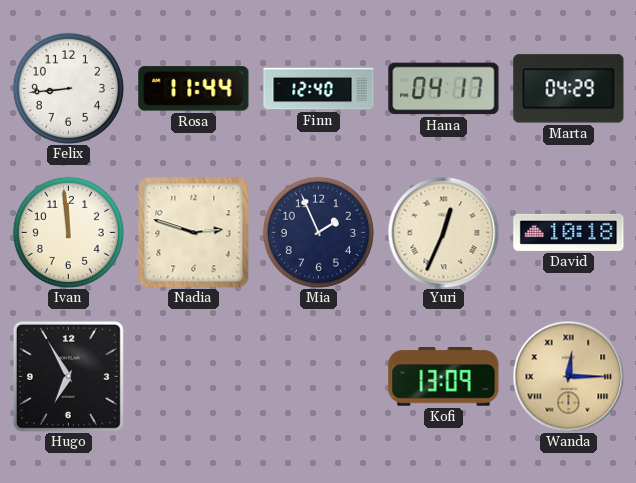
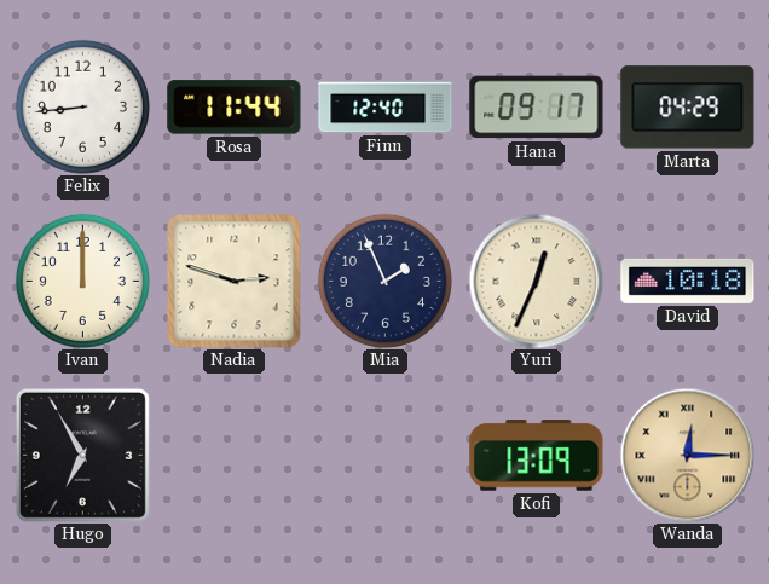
Hana: 04:17 -> 09:17
Ivan: 11:59 -> 12:00
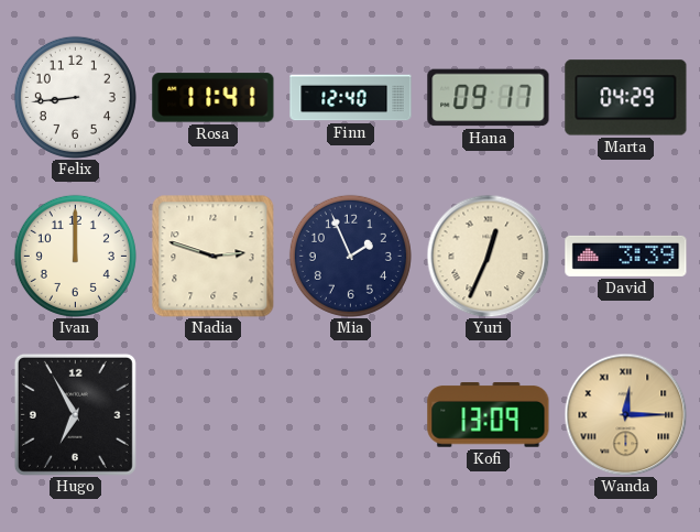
Rosa: 11:44 -> 11:41
David: 10:18 -> 3:39
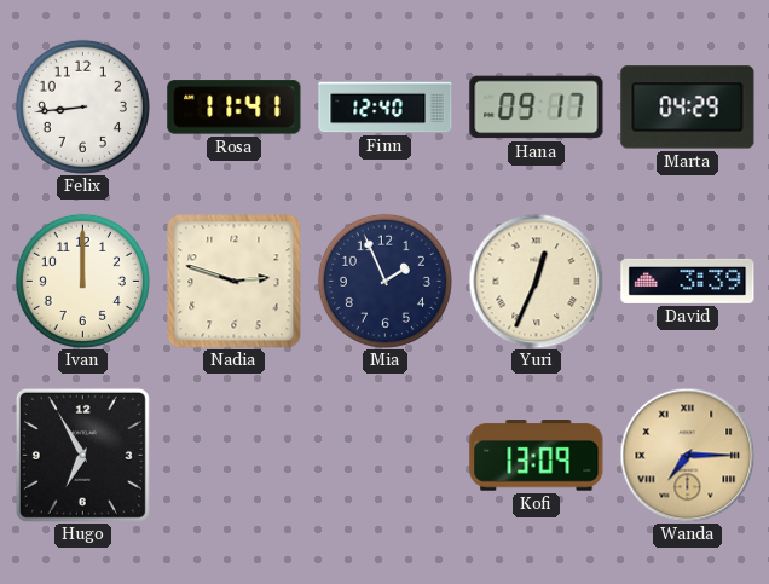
Wanda: 12:15 -> 7:15
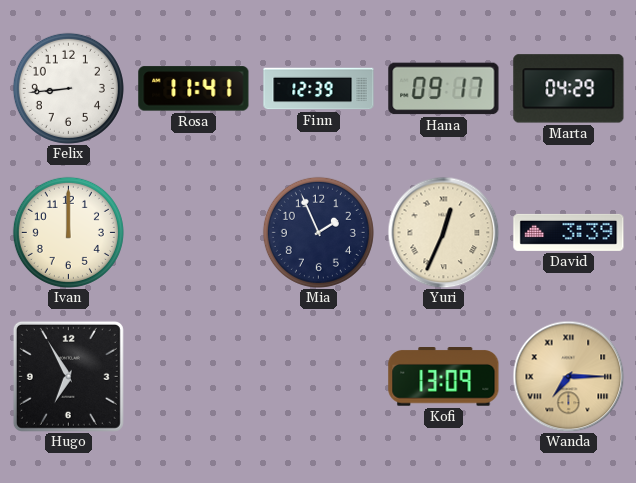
Finn: 12:40 -> 12:39
Nadia: 2:48 -> none
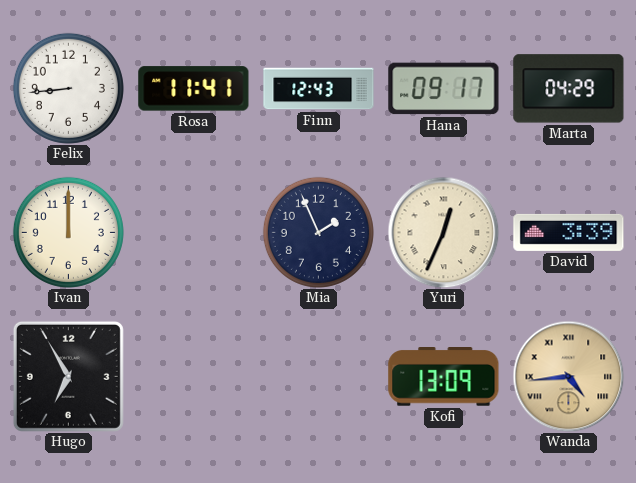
Finn: 12:39 -> 12:43
Wanda: 7:15 -> 4:44
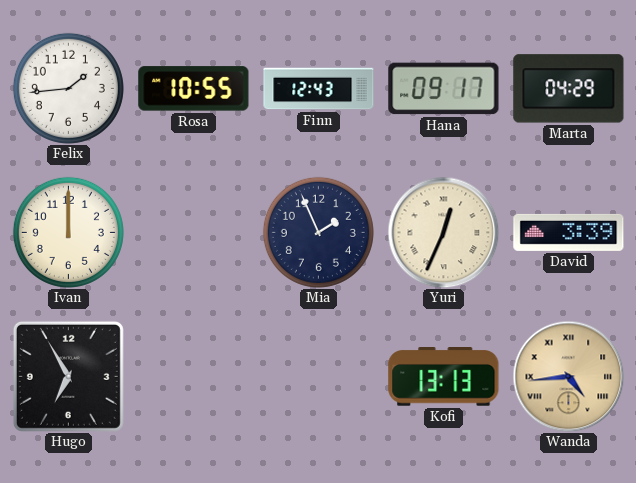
Felix: 8:44 -> 1:44
Rosa: 11:41 -> 10:55
Kofi: 13:09 -> 13:13
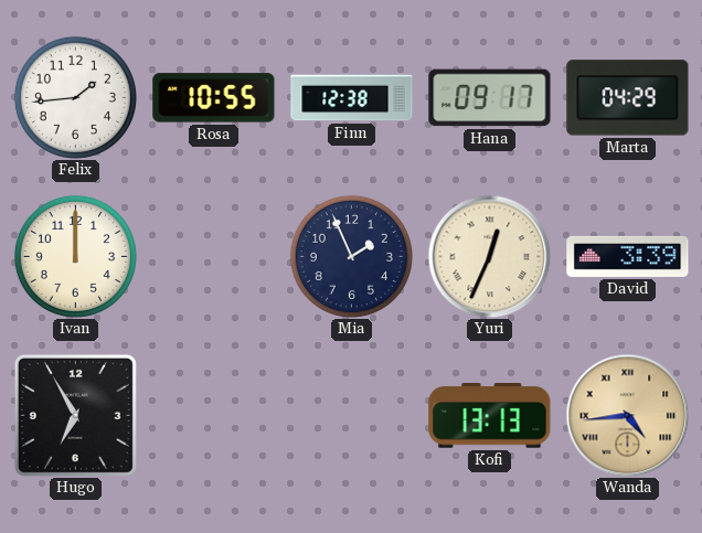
Finn: 12:43 -> 12:38
